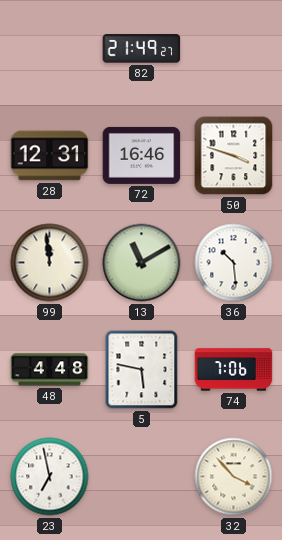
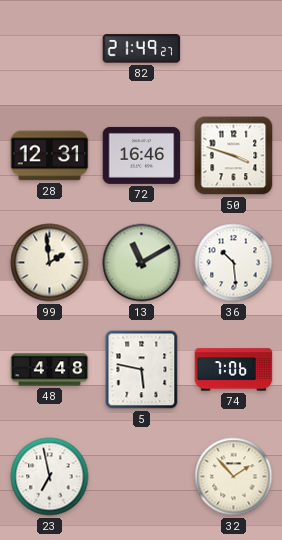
99: 11:59 -> 1:59
32: 3:53 -> 1:53
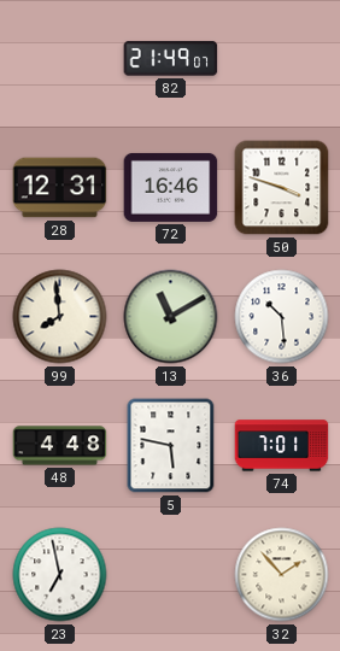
82: 21:49:27 -> 21:49:07
99: 1:59 -> 7:59
74: 7:06 -> 7:01
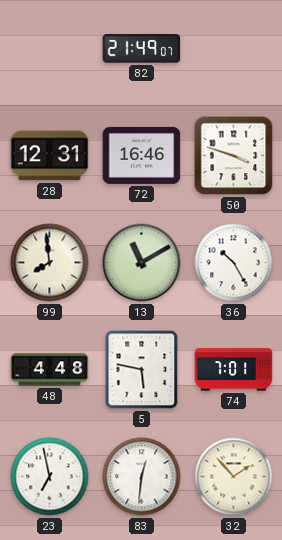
36: 10:29 -> 10:25
83: none -> 12:31
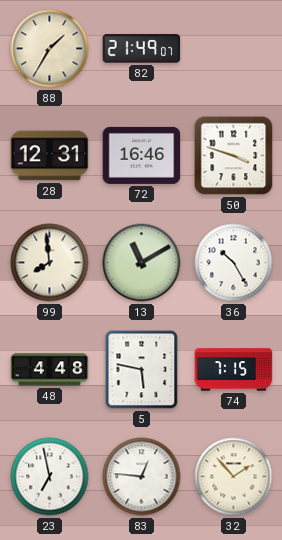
88: none -> 1:35
74: 7:01 -> 7:15
83: 12:31 -> 12:46
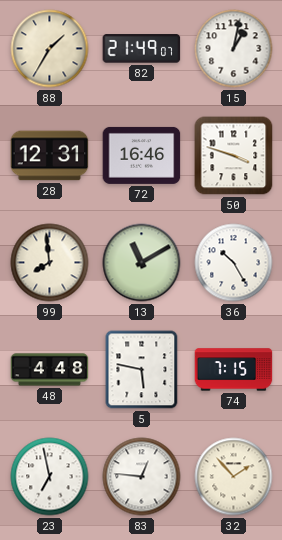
15: none -> 1:02
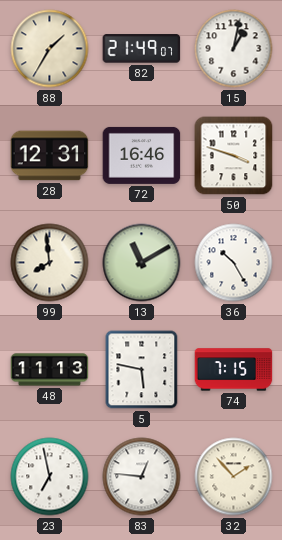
48: 4:48 -> 11:13
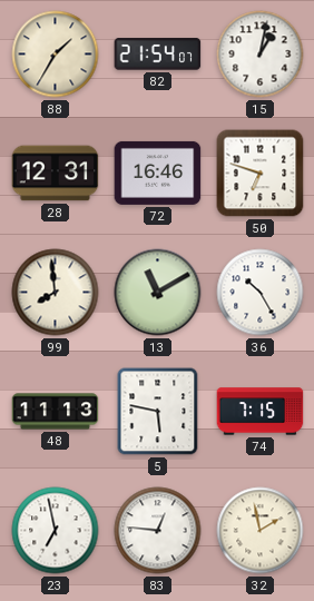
82: 21:49 -> 21:54
50: 3:48 -> 6:48
32: 1:53 -> 1:58
